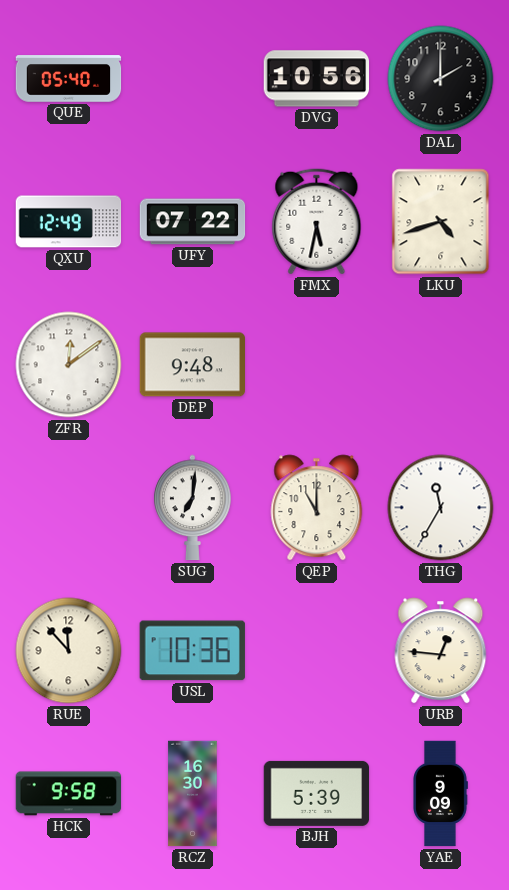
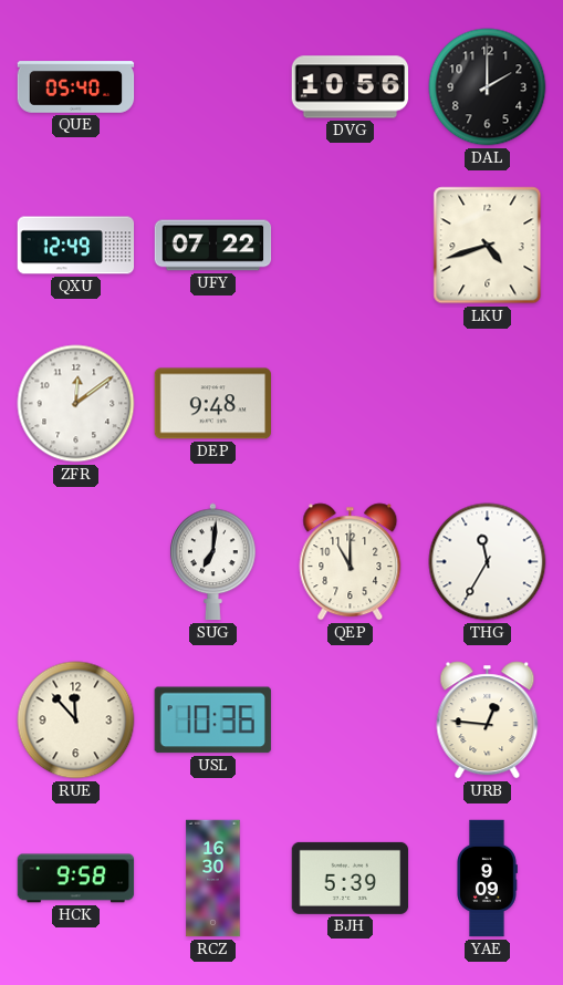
FMX: 5:32 -> none
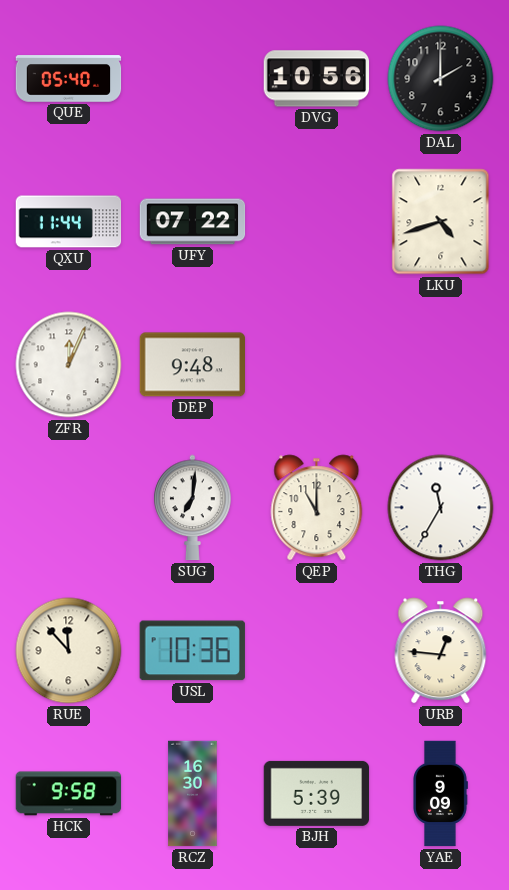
QXU: 12:49 -> 11:44
ZFR: 12:09 -> 12:04
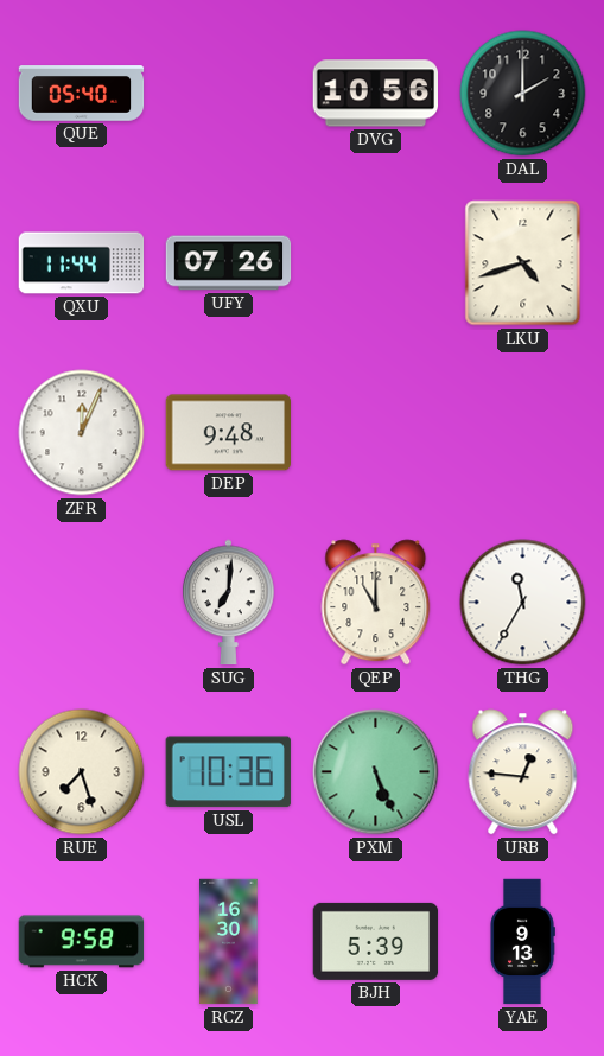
UFY: 07:22 -> 07:26
RUE: 11:53 -> 7:27
PXM: none -> 5:26
YAE: 9:09 -> 9:13
